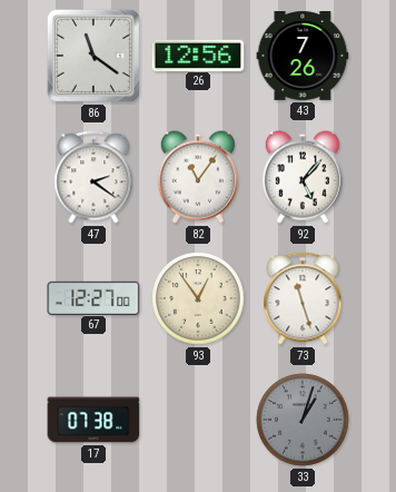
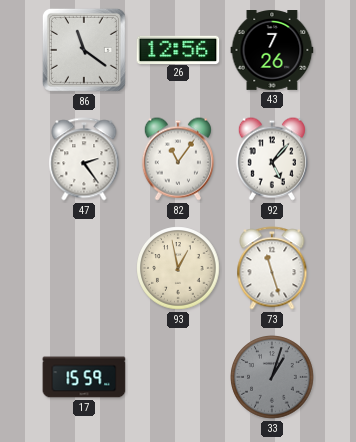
47: 2:21 -> 2:24
67: 12:27 -> none
93: 12:54 -> 12:58
17: 07:38 -> 15:59
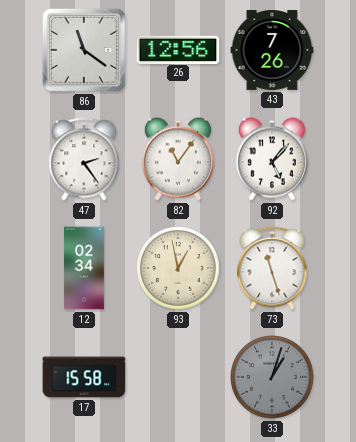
12: none -> 02:34
17: 15:59 -> 15:58
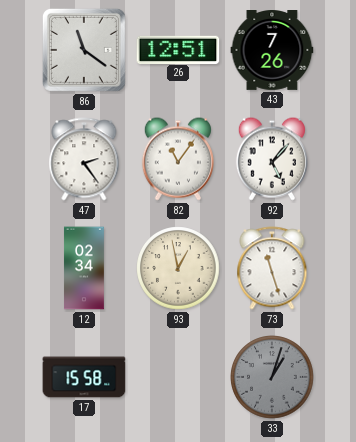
26: 12:56 -> 12:51
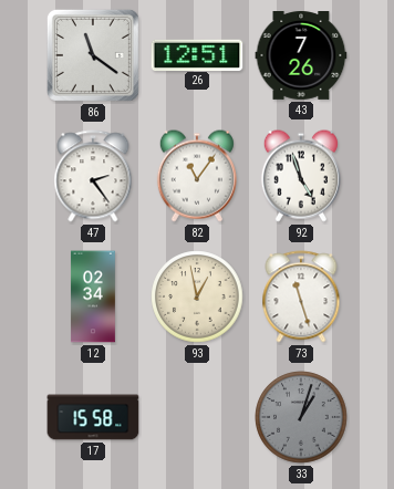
92: 5:07 -> 4:57
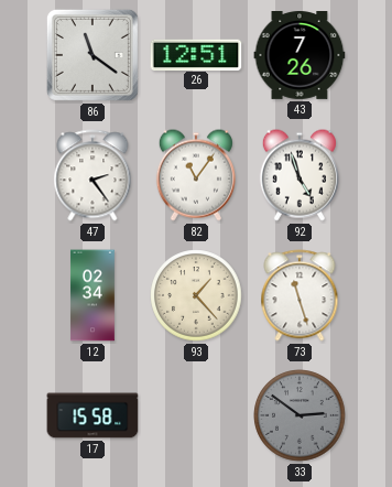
93: 12:58 -> 1:23
33: 1:03 -> 2:51
